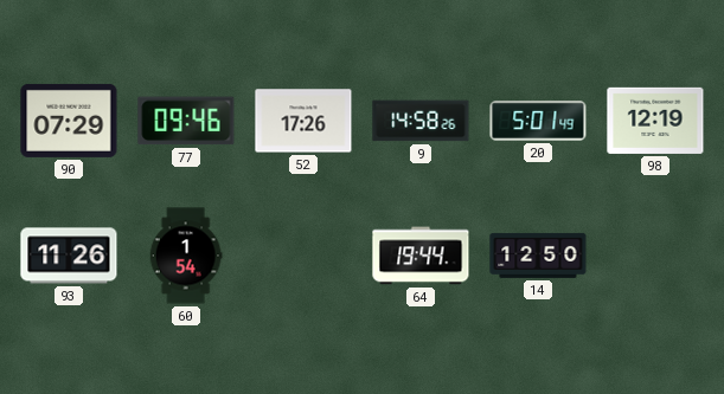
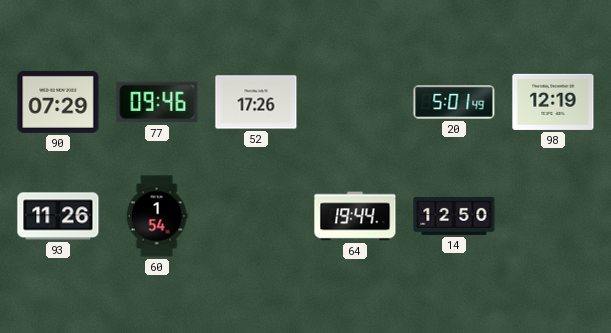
9: 14:58 -> none
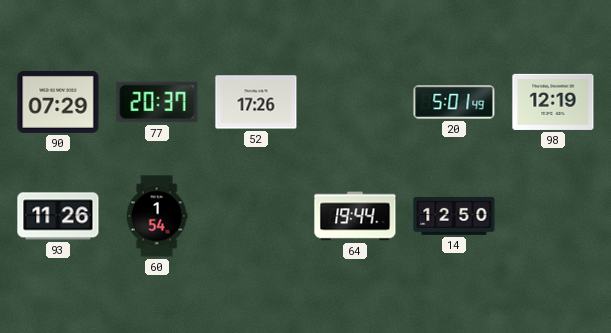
77: 09:46 -> 20:37
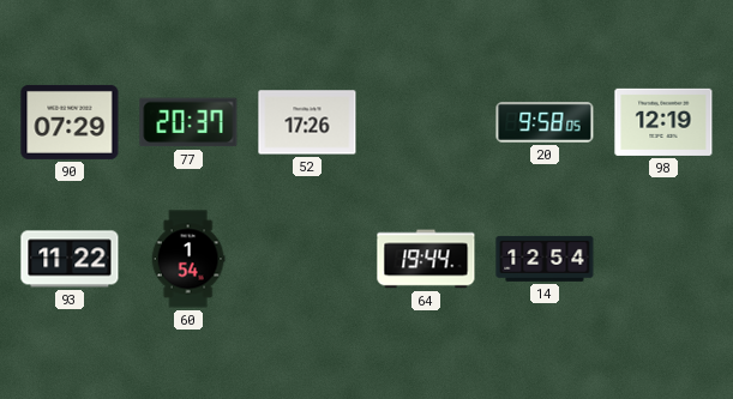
20: 5:01 -> 9:58
93: 11:26 -> 11:22
14: 12:50 -> 12:54
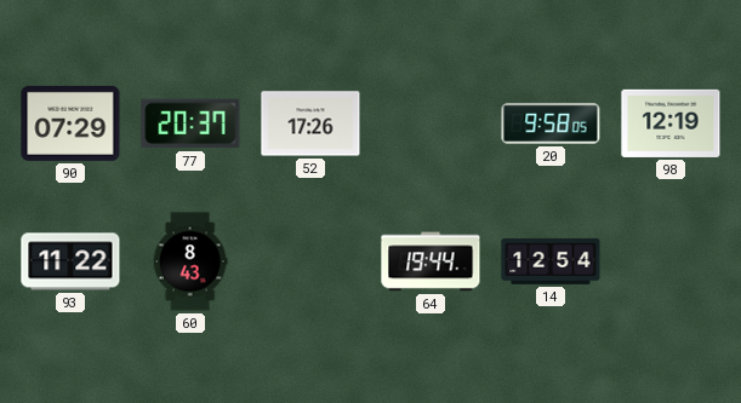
60: 1:54 -> 8:43
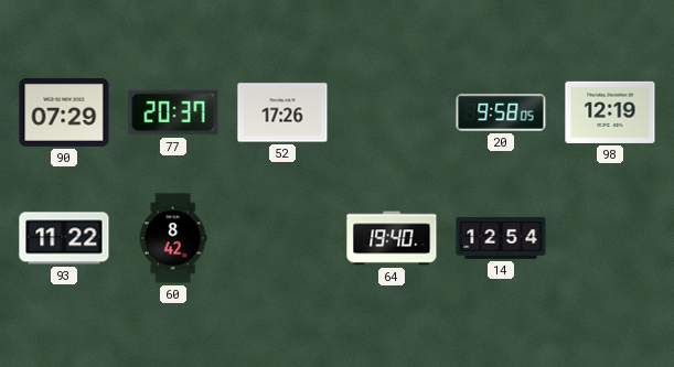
60: 8:43 -> 8:42
64: 19:44 -> 19:40
